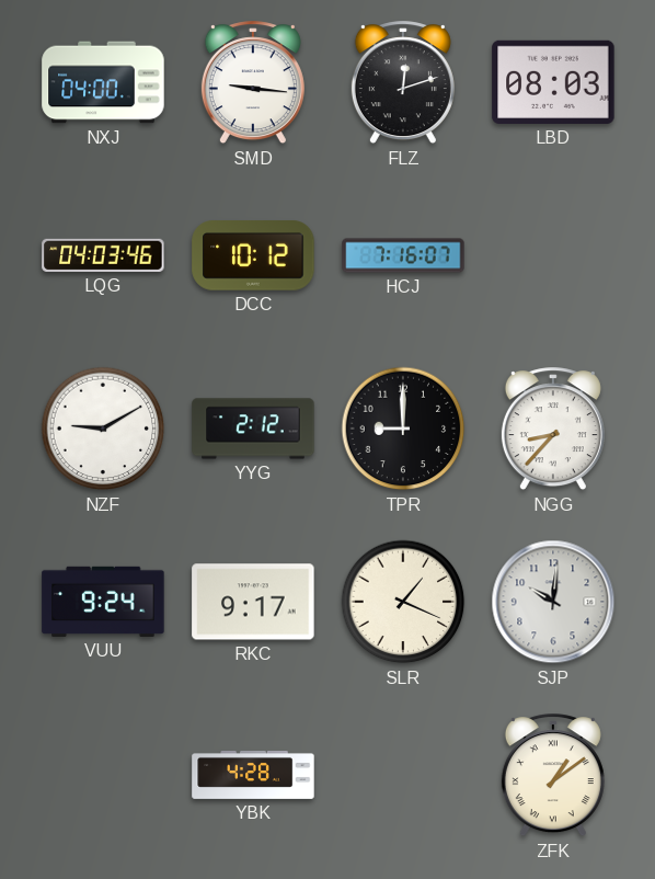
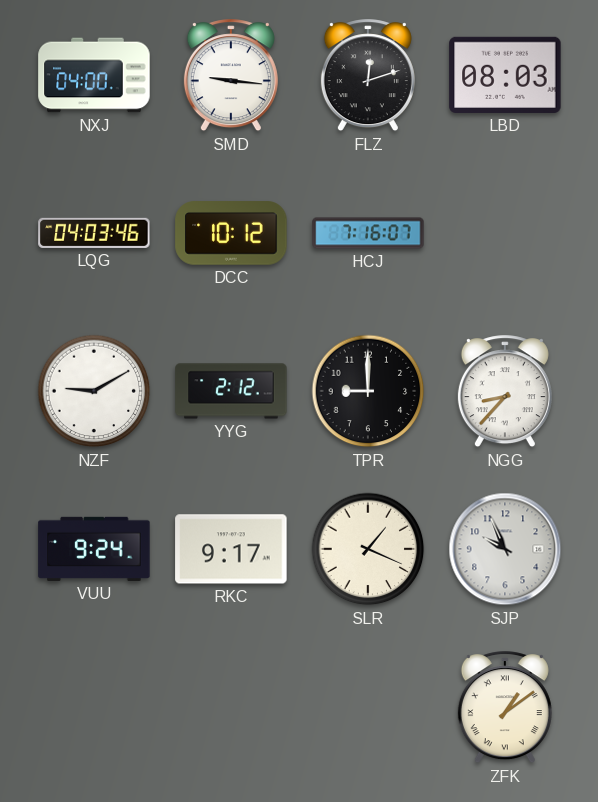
SJP: 10:01 -> 9:56
YBK: 4:28 -> none
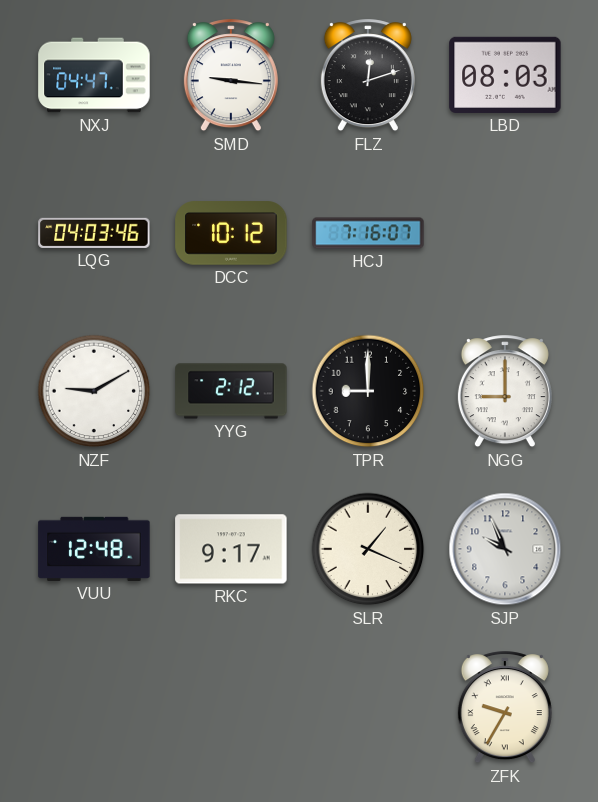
NXJ: 04:00 -> 04:47
NGG: 8:37 -> 9:00
VUU: 9:24 -> 12:48
ZFK: 1:09 -> 9:35
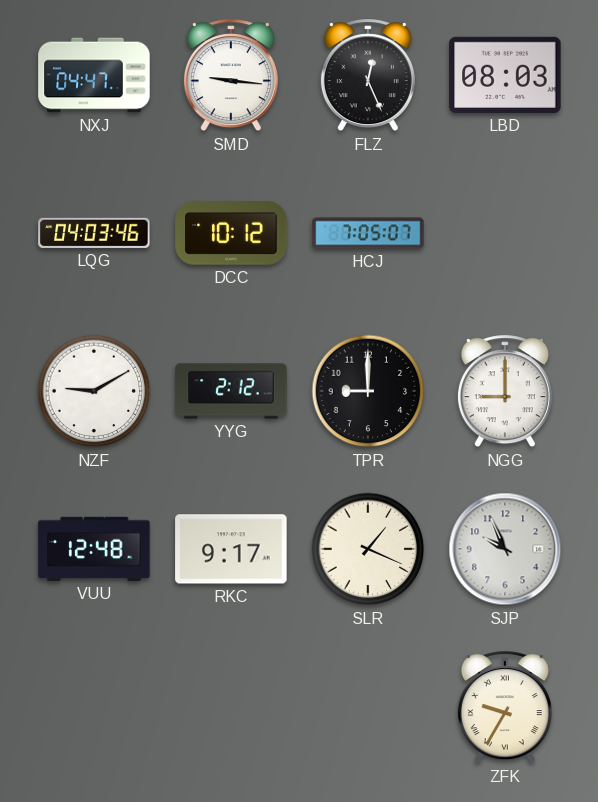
FLZ: 12:12 -> 12:26
HCJ: 7:16 -> 7:05
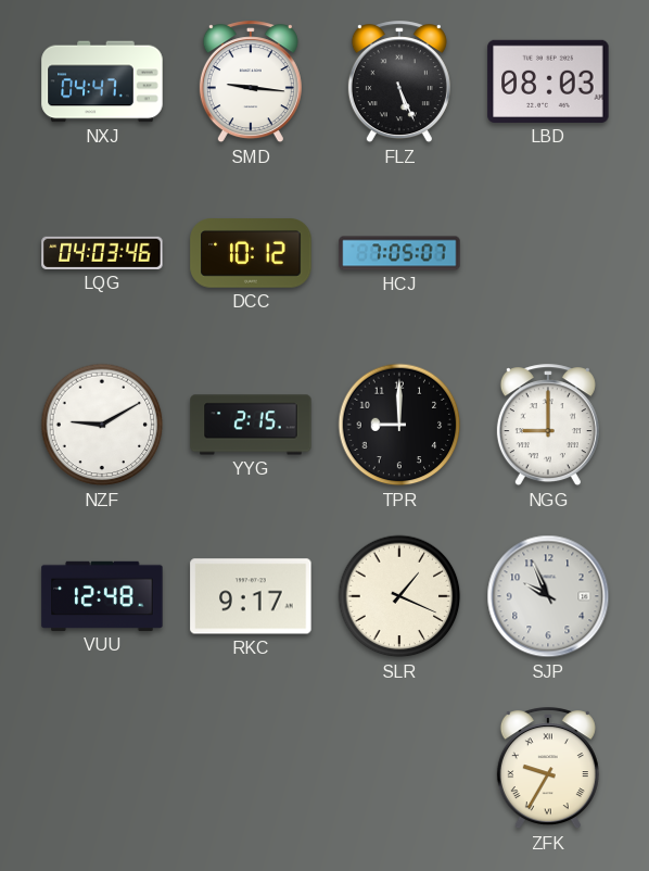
FLZ: 12:26 -> 5:26
YYG: 2:12 -> 2:15
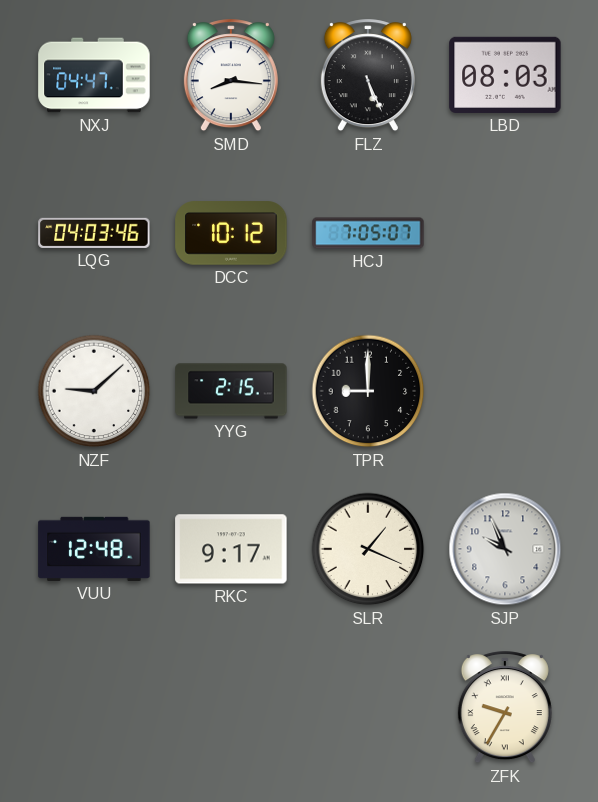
SMD: 9:16 -> 8:16
NZF: 9:10 -> 9:08
NGG: 9:00 -> none
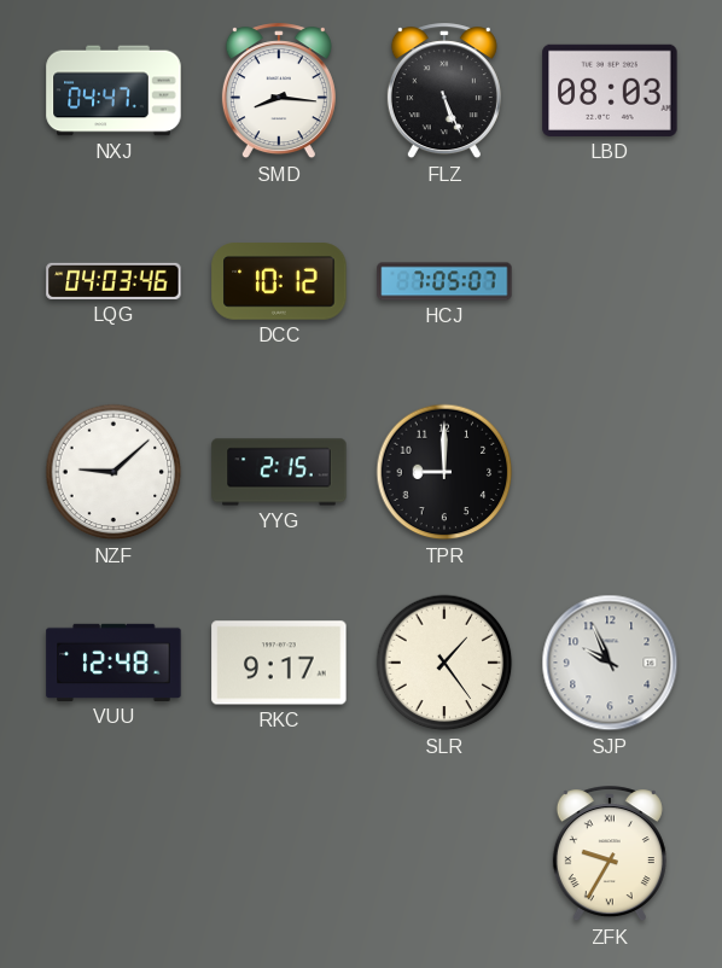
SLR: 1:19 -> 1:24
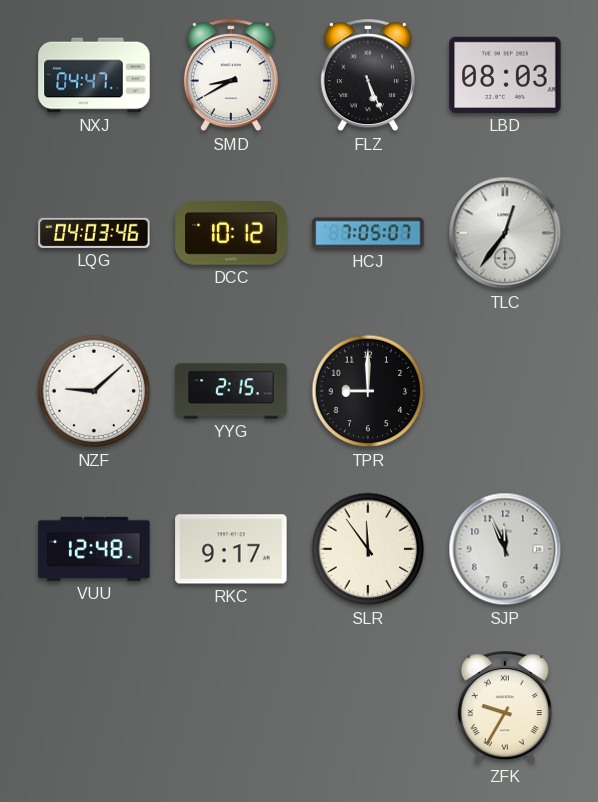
SMD: 8:16 -> 8:40
TLC: none -> 12:36
SLR: 1:24 -> 11:54
SJP: 9:56 -> 11:56
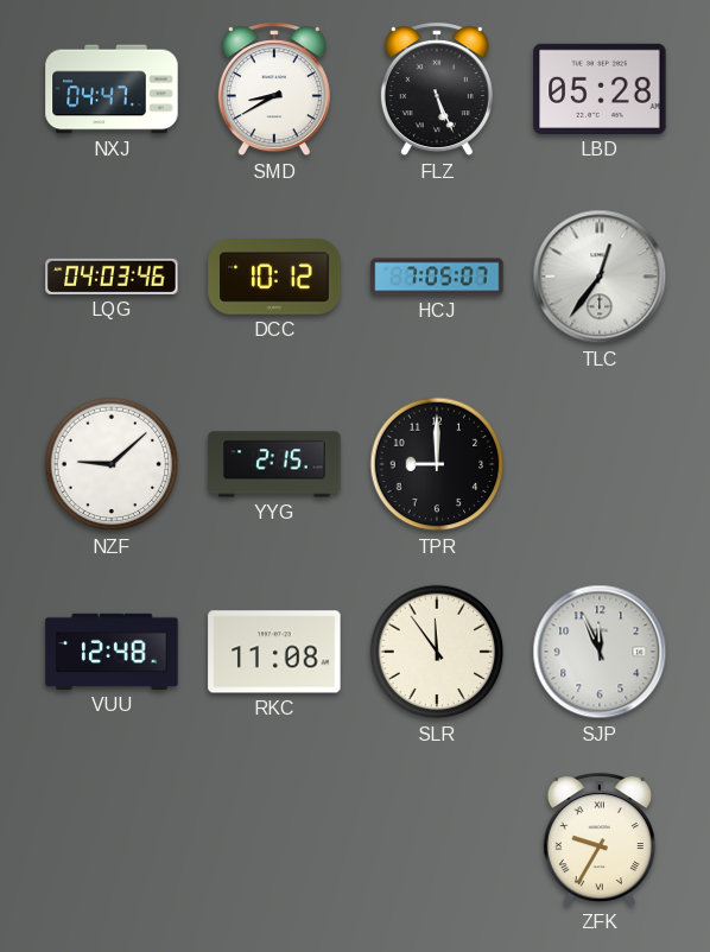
LBD: 08:03 -> 05:28
RKC: 9:17 -> 11:08
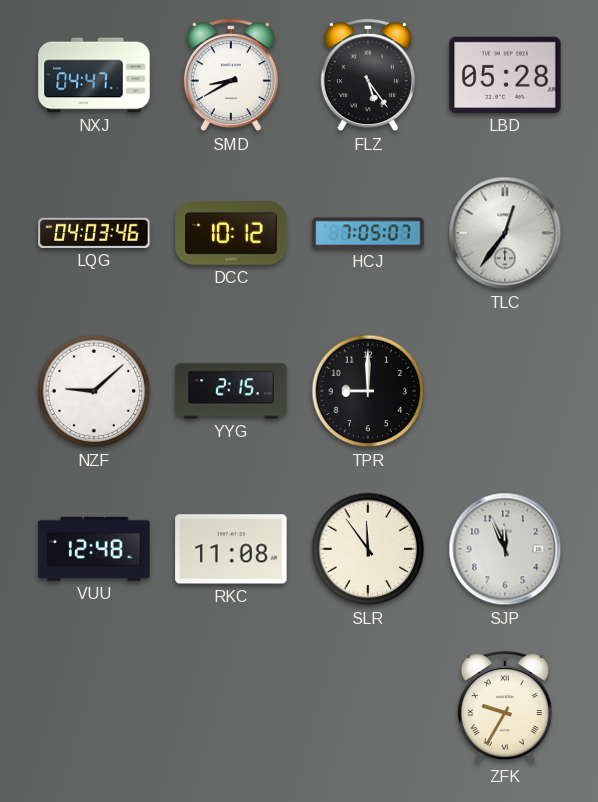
FLZ: 5:26 -> 5:24
